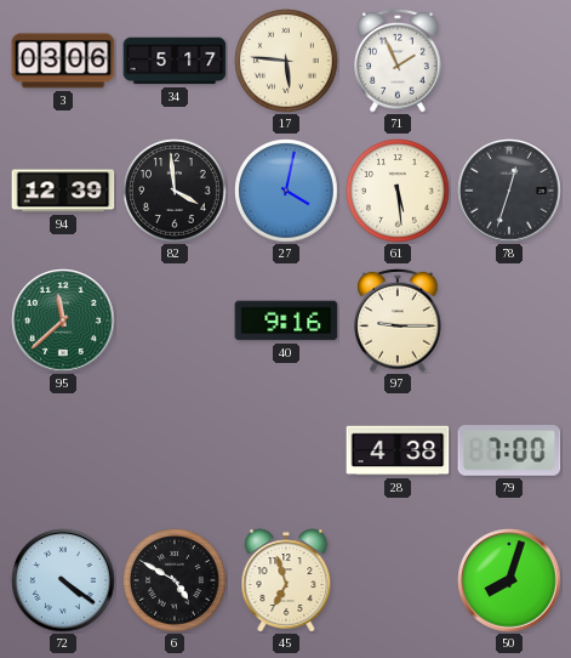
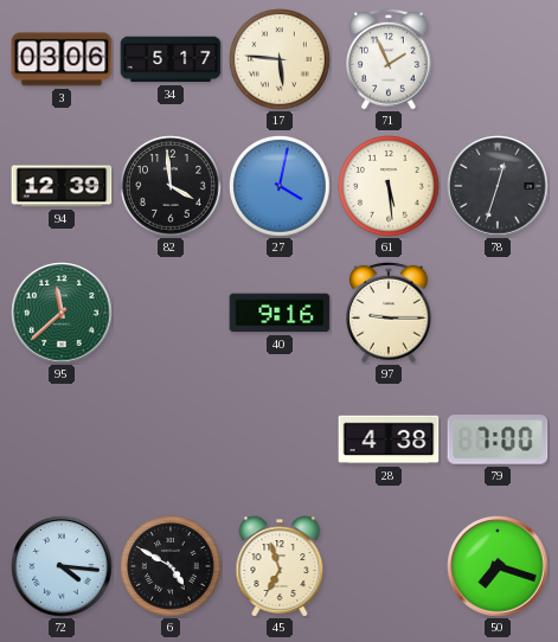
72: 4:21 -> 4:16
50: 8:03 -> 7:18
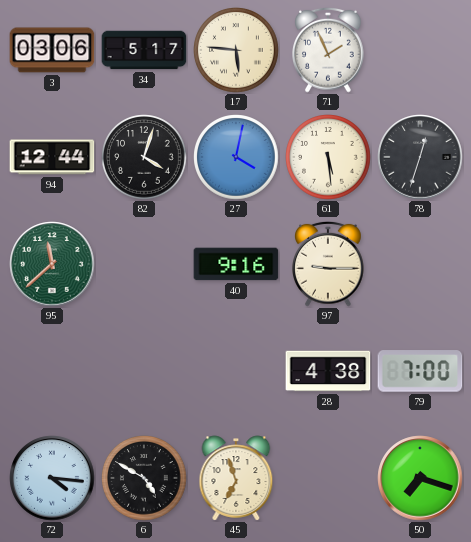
94: 12:39 -> 12:44
82: 3:59 -> 4:03
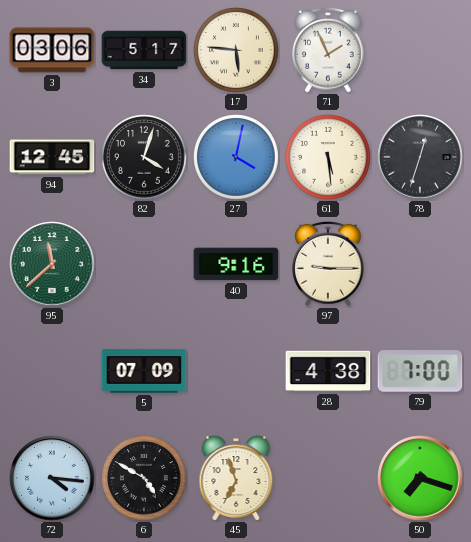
94: 12:44 -> 12:45
5: none -> 07:09
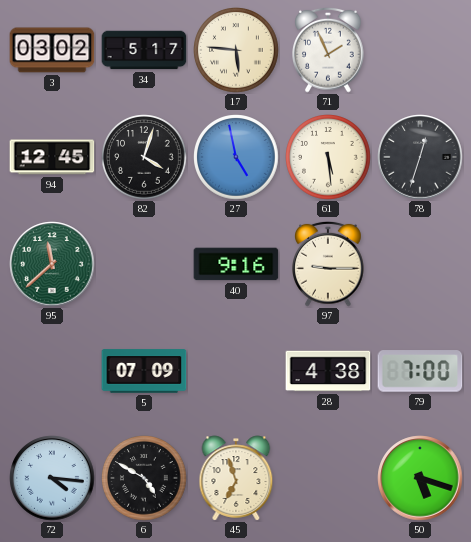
3: 03:06 -> 03:02
27: 4:02 -> 4:58
50: 7:18 -> 5:18
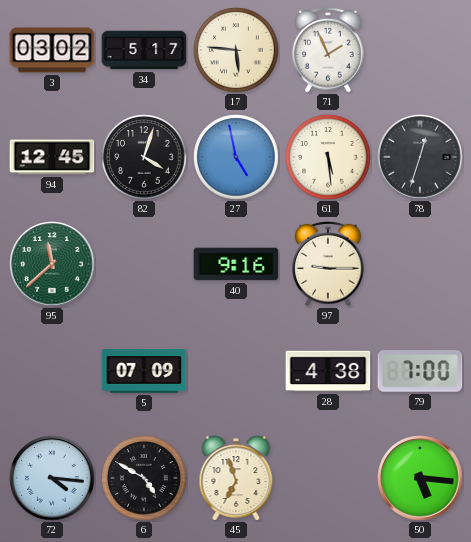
50: 5:18 -> 5:16
